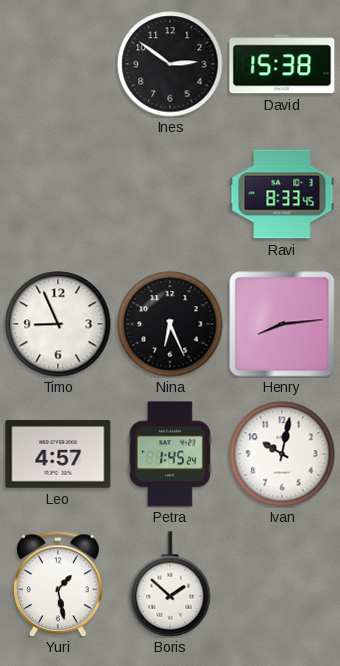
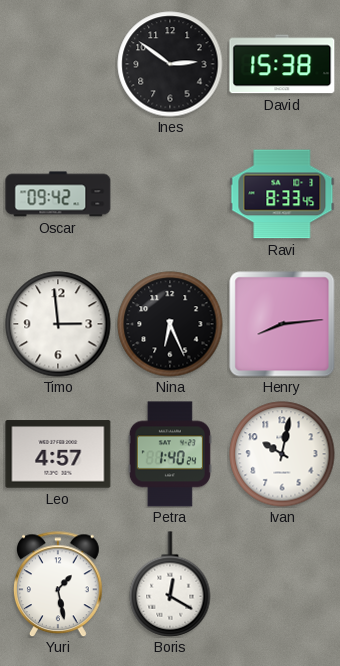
Oscar: none -> 09:42
Timo: 8:56 -> 2:59
Petra: 1:45 -> 1:40
Boris: 1:52 -> 12:20
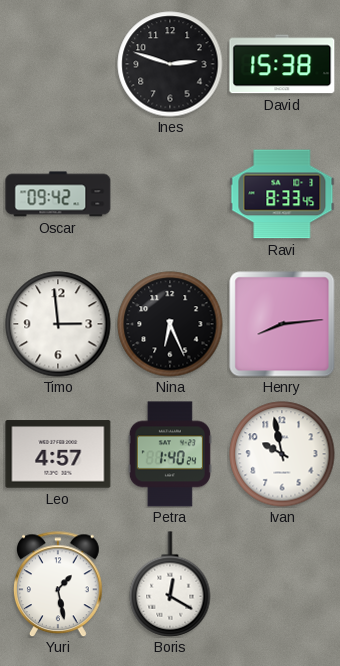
Ines: 2:51 -> 2:48
Ivan: 10:02 -> 9:58
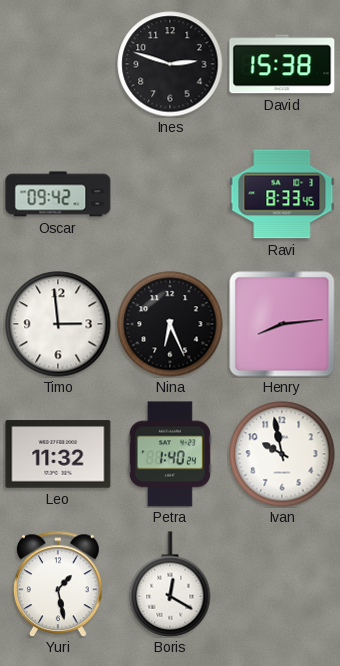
Leo: 4:57 -> 11:32
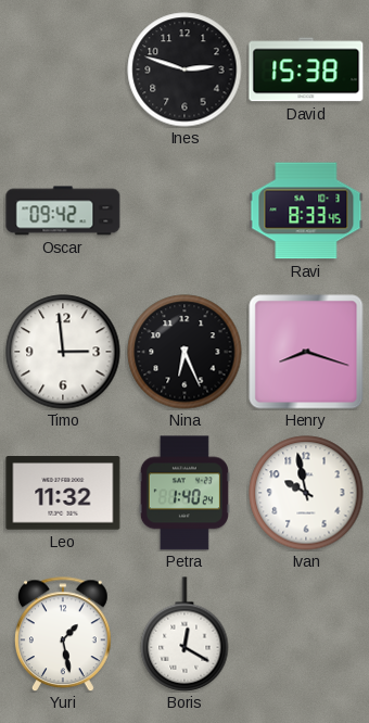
Henry: 8:14 -> 8:18
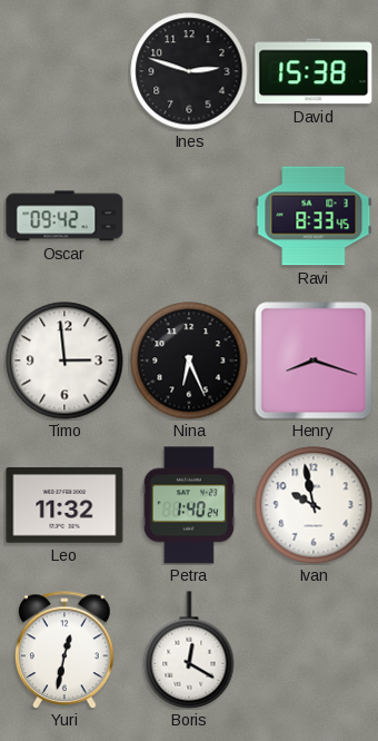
Yuri: 1:28 -> 12:32
